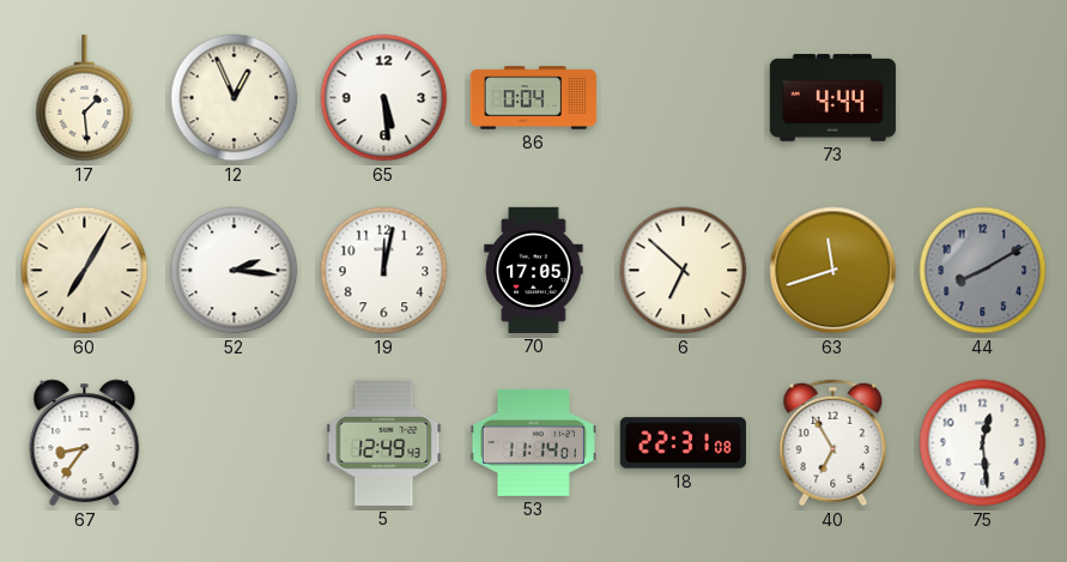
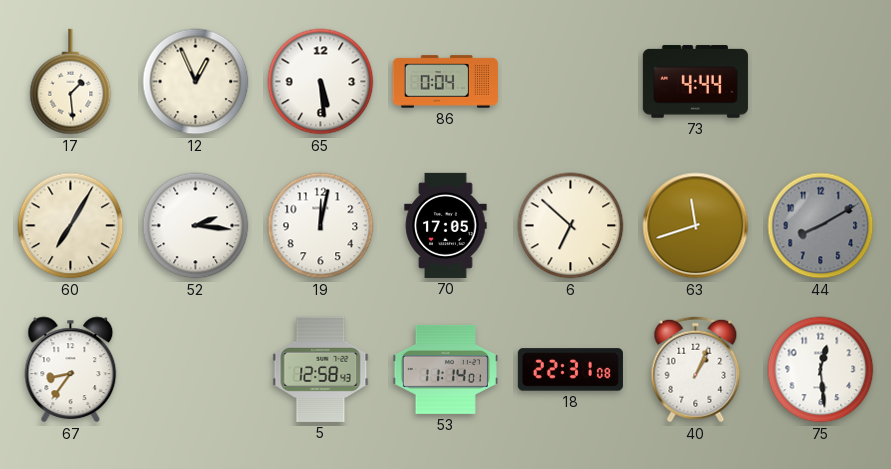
5: 12:49 -> 12:58
40: 6:55 -> 1:04
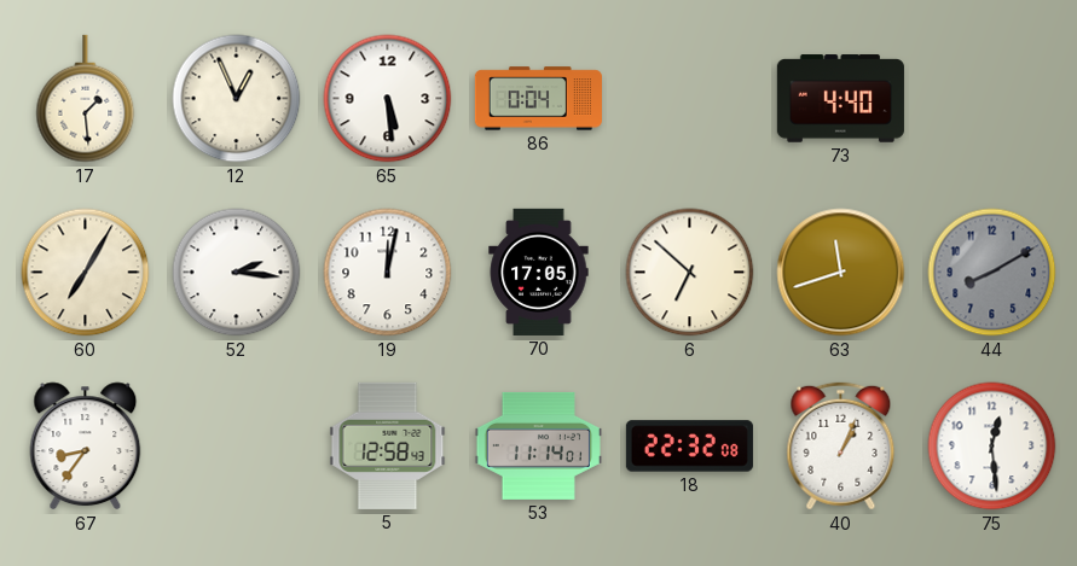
73: 4:44 -> 4:40
18: 22:31 -> 22:32
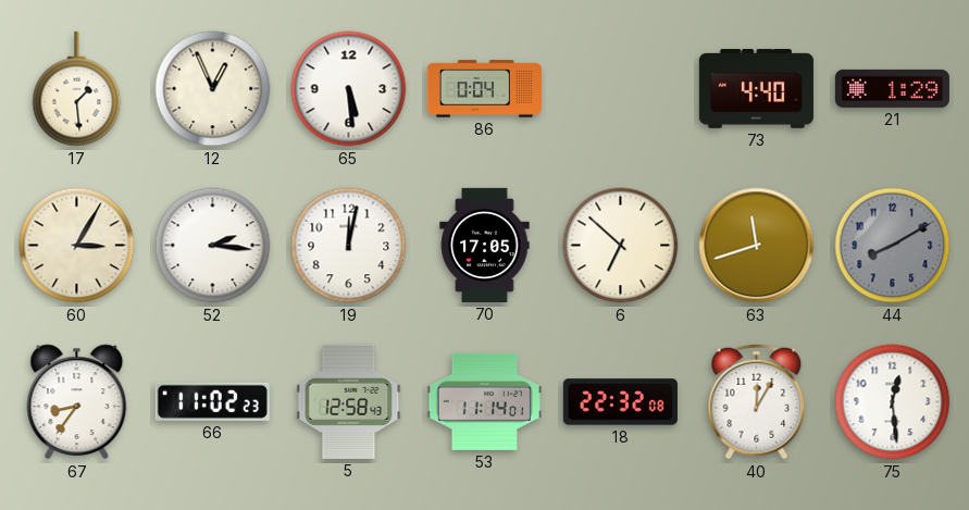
21: none -> 1:29
60: 7:05 -> 3:05
66: none -> 11:02
40: 1:04 -> 12:05
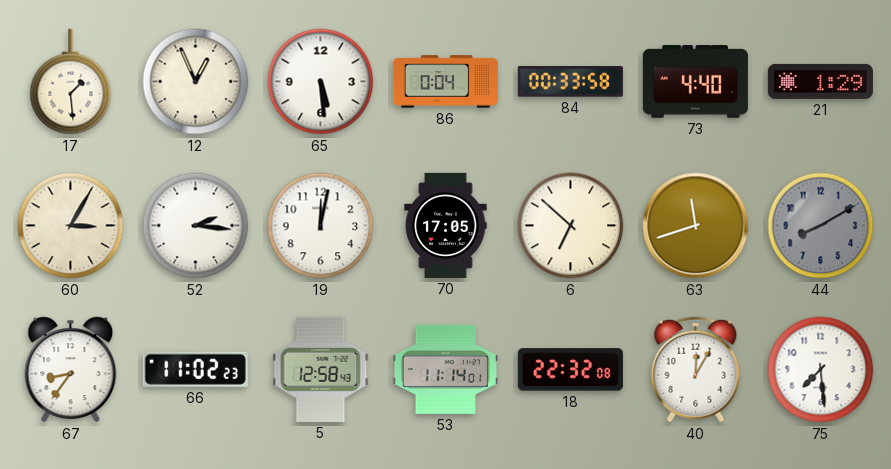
84: none -> 00:33
75: 12:29 -> 7:29
